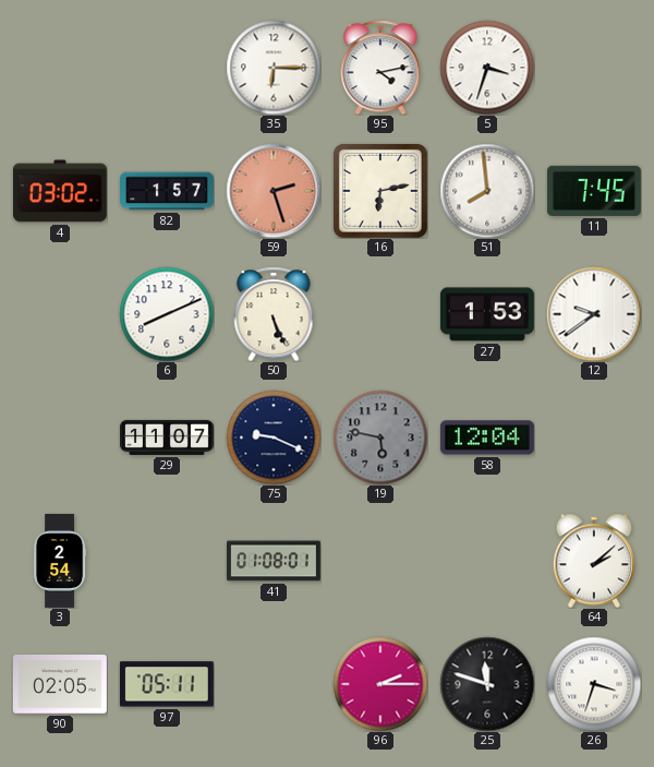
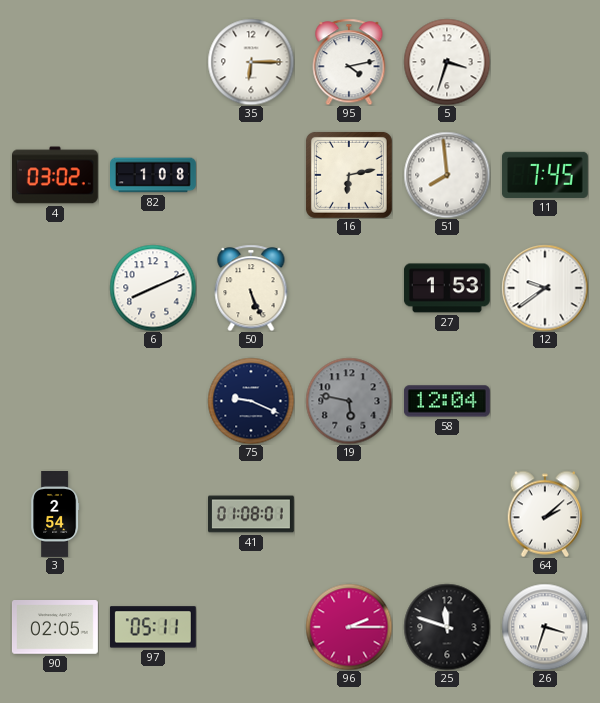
82: 1:57 -> 1:08
59: 2:27 -> none
29: 11:07 -> none
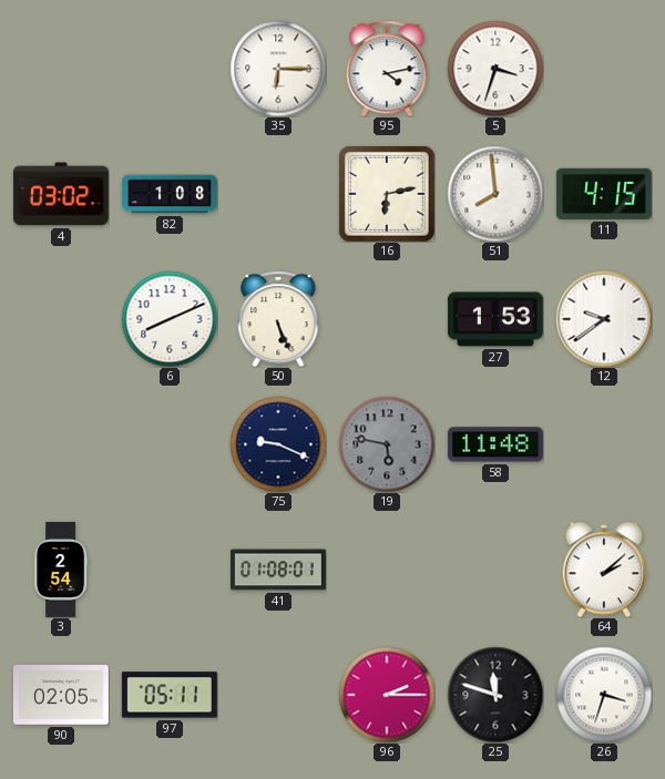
11: 7:45 -> 4:15
58: 12:04 -> 11:48
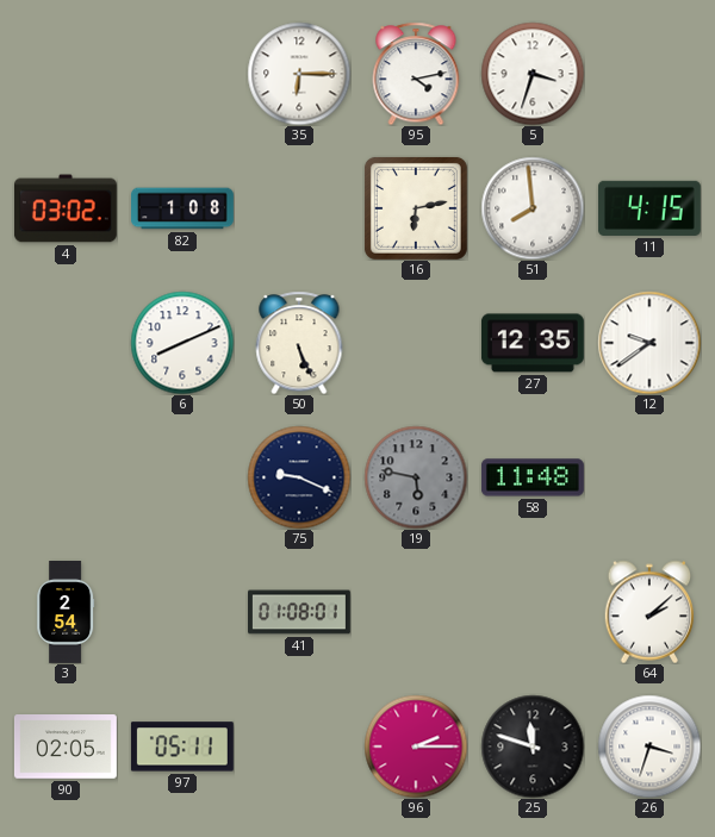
27: 1:53 -> 12:35
